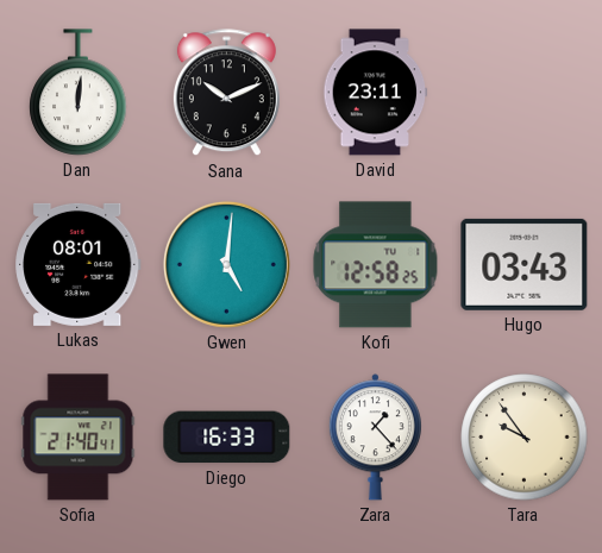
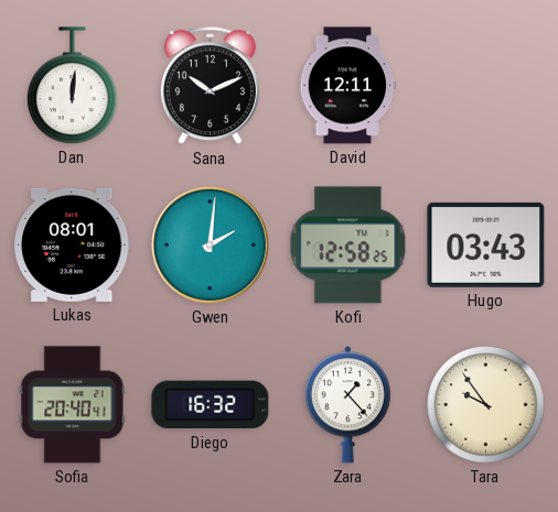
David: 23:11 -> 12:11
Gwen: 5:01 -> 2:01
Sofia: 21:40 -> 20:40
Diego: 16:33 -> 16:32
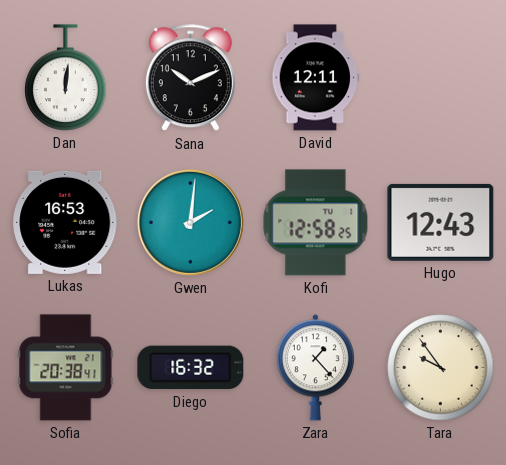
Lukas: 08:01 -> 16:53
Hugo: 03:43 -> 12:43
Sofia: 20:40 -> 20:38
